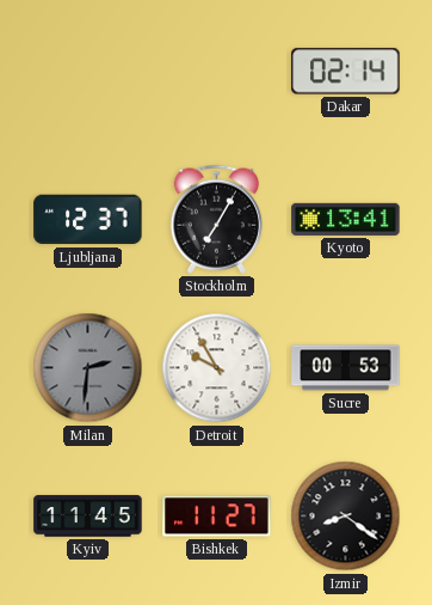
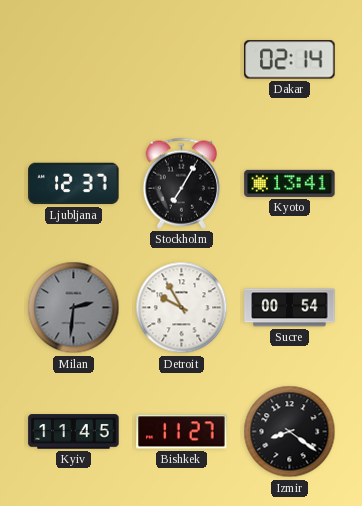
Sucre: 00:53 -> 00:54
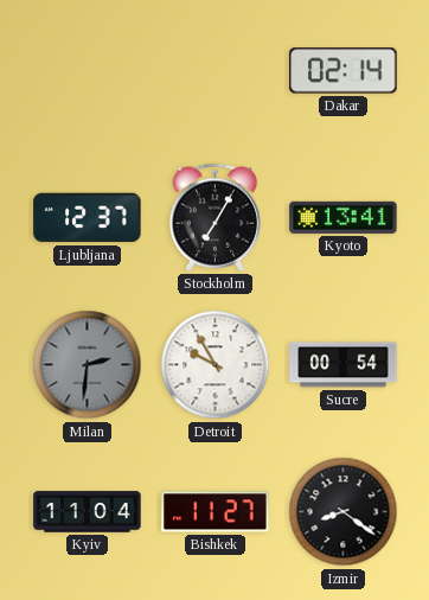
Kyiv: 11:45 -> 11:04
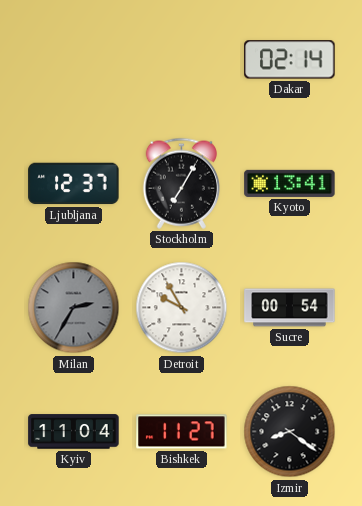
Milan: 2:31 -> 2:35
